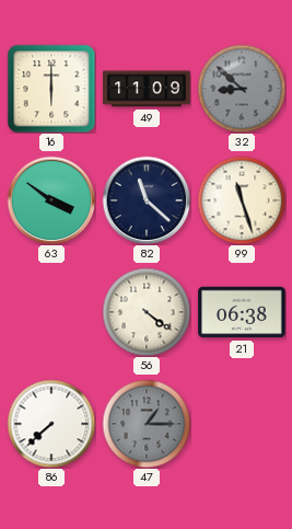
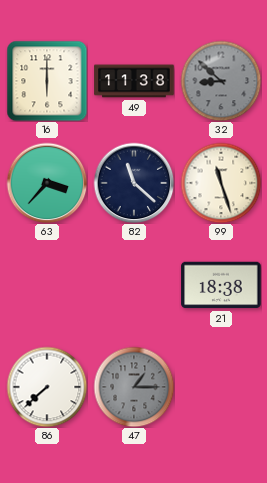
49: 11:09 -> 11:38
63: 3:51 -> 3:37
56: 4:21 -> none
21: 06:38 -> 18:38
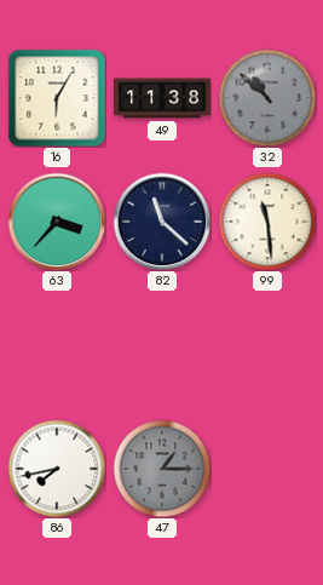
16: 6:00 -> 6:05
32: 8:52 -> 10:52
99: 11:27 -> 11:29
21: 18:38 -> none
86: 7:38 -> 7:43
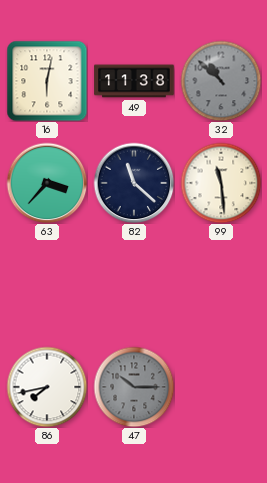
16: 6:05 -> 6:02
47: 1:15 -> 10:15
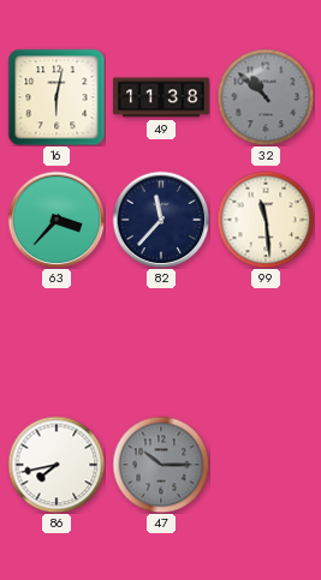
82: 11:22 -> 11:37
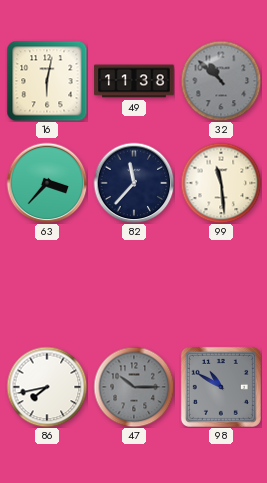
98: none -> 10:50
